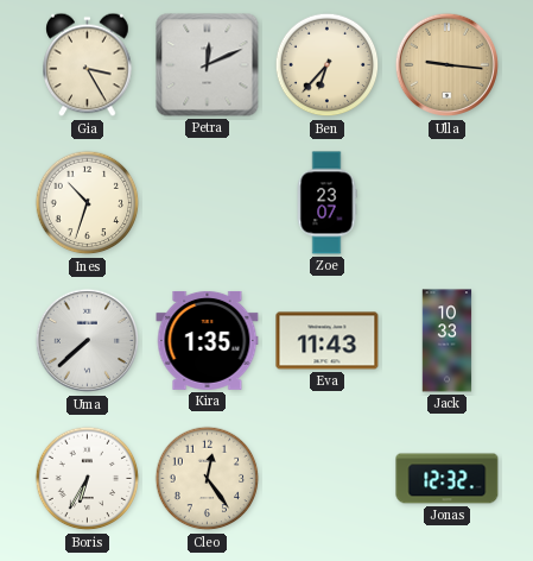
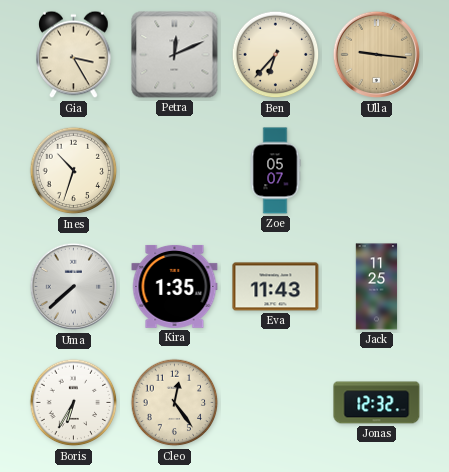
Zoe: 23:07 -> 05:07
Jack: 10:33 -> 11:25
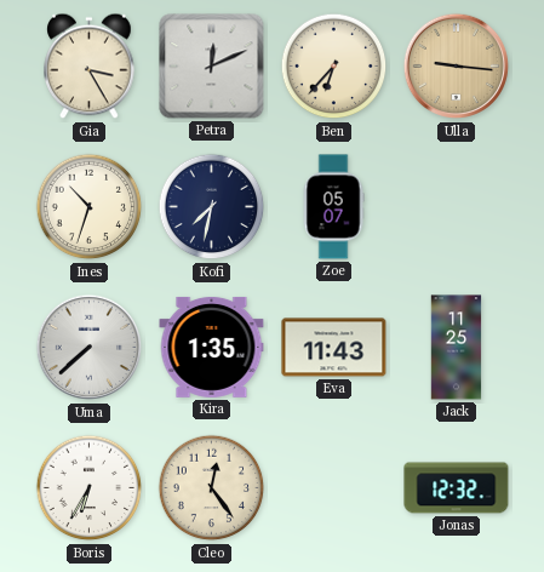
Kofi: none -> 7:32
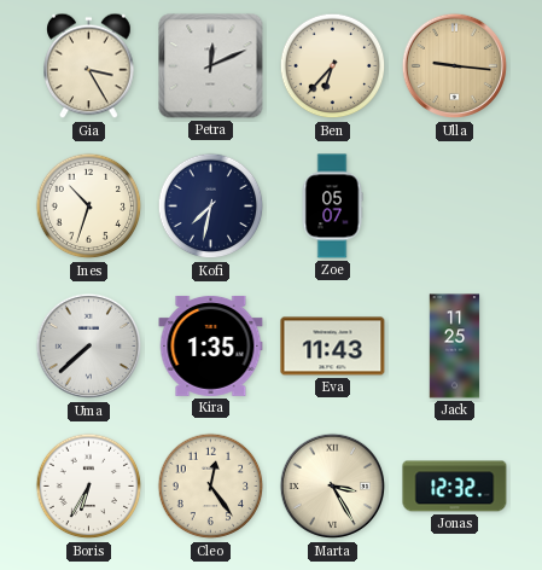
Marta: none -> 3:25
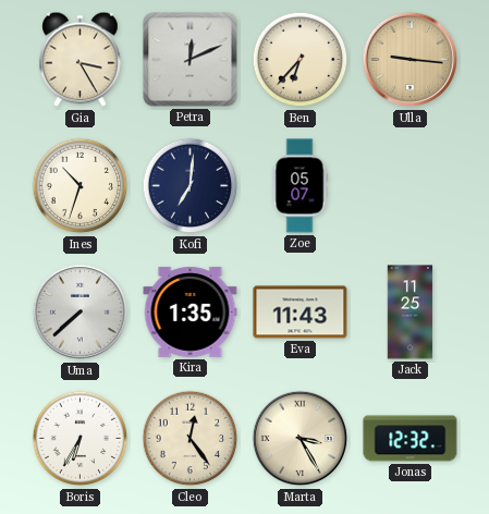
Kofi: 7:32 -> 7:01
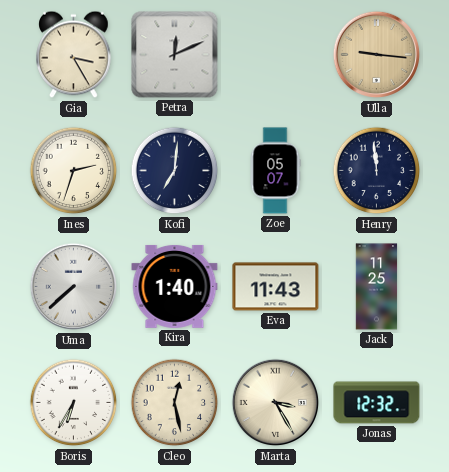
Ben: 6:37 -> none
Ines: 10:33 -> 2:33
Henry: none -> 11:59
Kira: 1:35 -> 1:40
Cleo: 12:24 -> 12:28
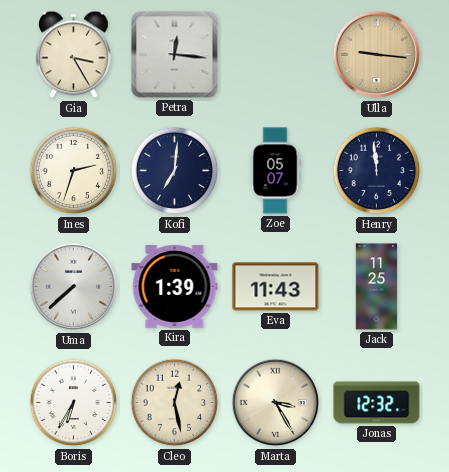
Petra: 12:11 -> 12:16
Kira: 1:40 -> 1:39
